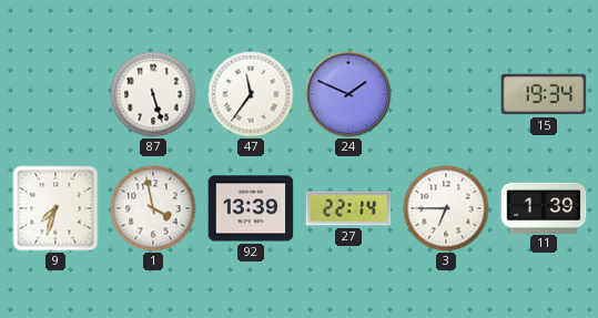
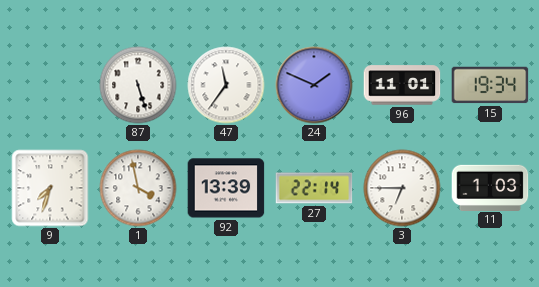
96: none -> 11:01
11: 1:39 -> 1:03
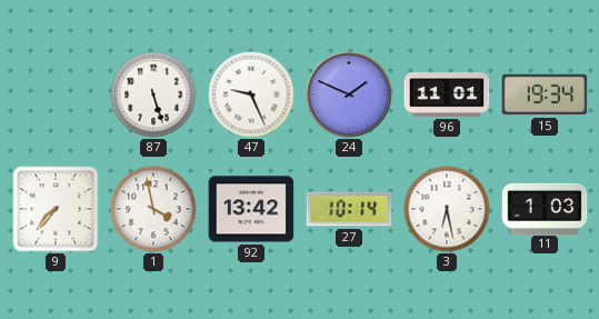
47: 11:36 -> 9:26
9: 7:33 -> 7:37
92: 13:39 -> 13:42
27: 22:14 -> 10:14
3: 6:45 -> 6:28
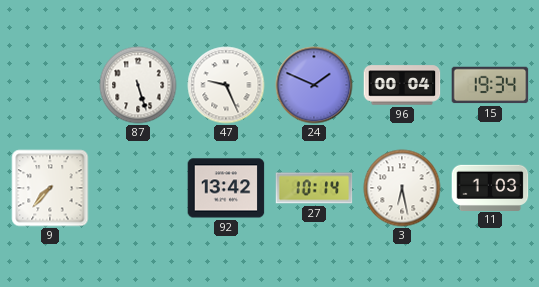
96: 11:01 -> 00:04
1: 3:58 -> none
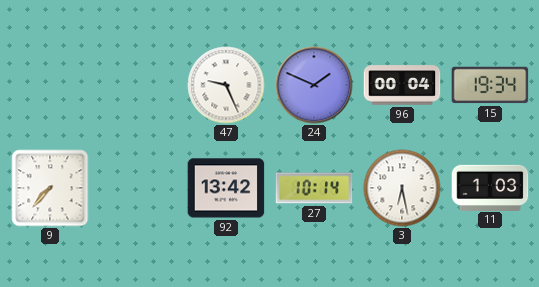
87: 5:27 -> none
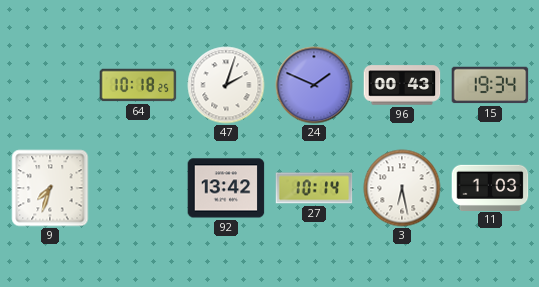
64: none -> 10:18
47: 9:26 -> 2:03
96: 00:04 -> 00:43
9: 7:37 -> 7:33
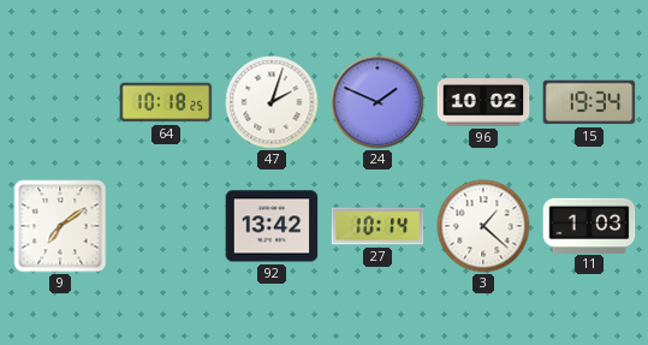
96: 00:43 -> 10:02
9: 7:33 -> 7:09
3: 6:28 -> 1:22
